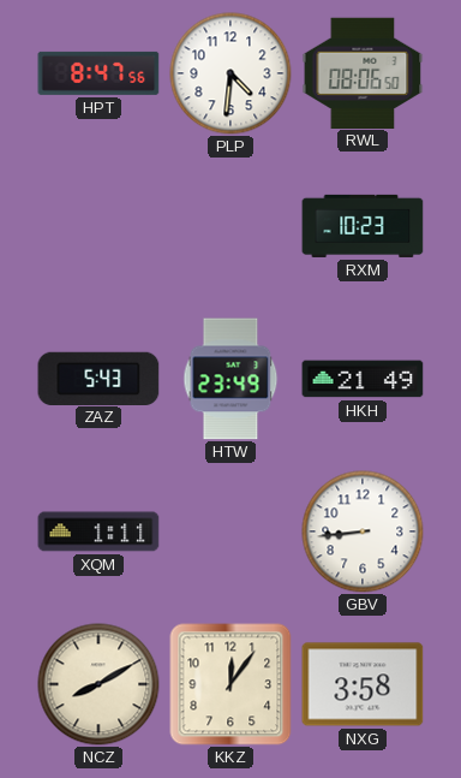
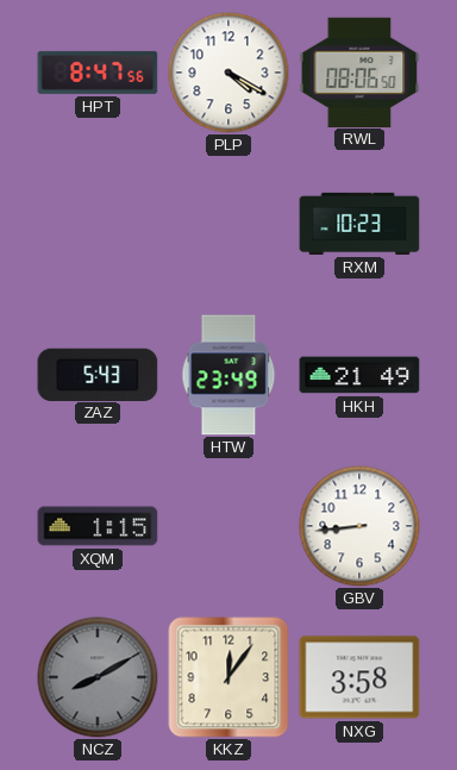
PLP: 4:31 -> 4:20
XQM: 1:11 -> 1:15
NCZ dial: cream -> grey
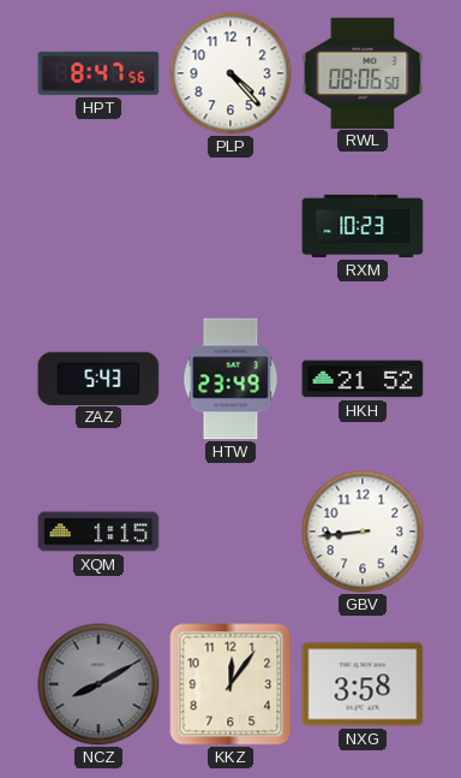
PLP: 4:20 -> 4:23
HKH: 21:49 -> 21:52
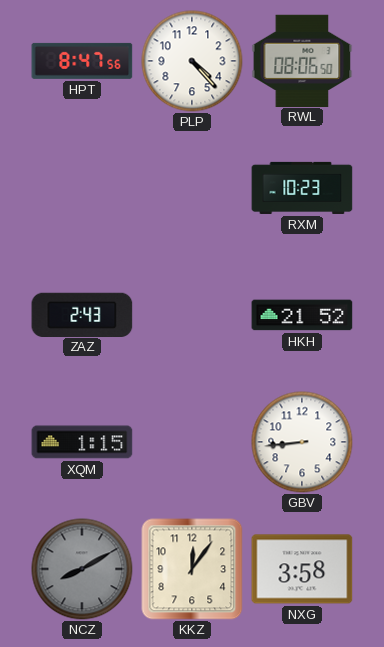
ZAZ: 5:43 -> 2:43
HTW: 23:49 -> none
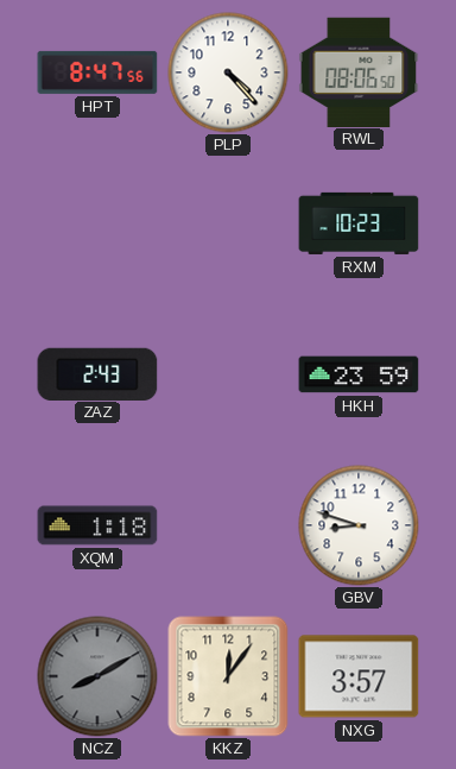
HKH: 21:52 -> 23:59
XQM: 1:15 -> 1:18
GBV: 8:44 -> 8:48
NXG: 3:58 -> 3:57
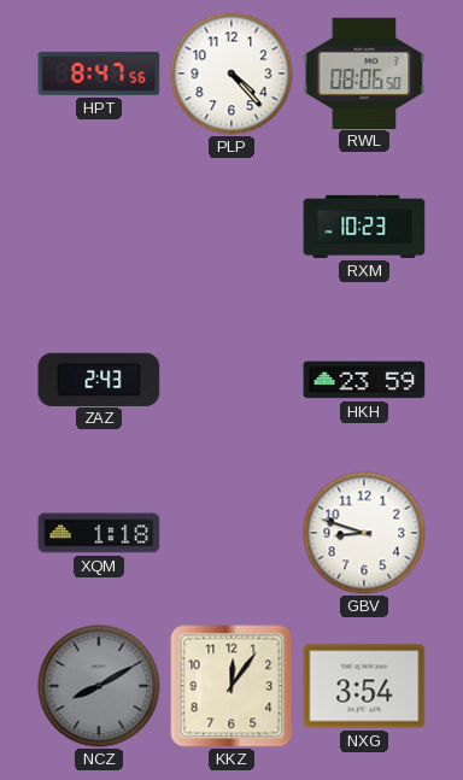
NXG: 3:57 -> 3:54
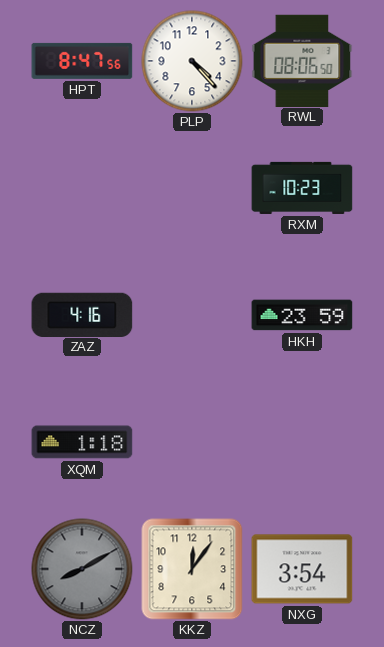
ZAZ: 2:43 -> 4:16
GBV: 8:48 -> none
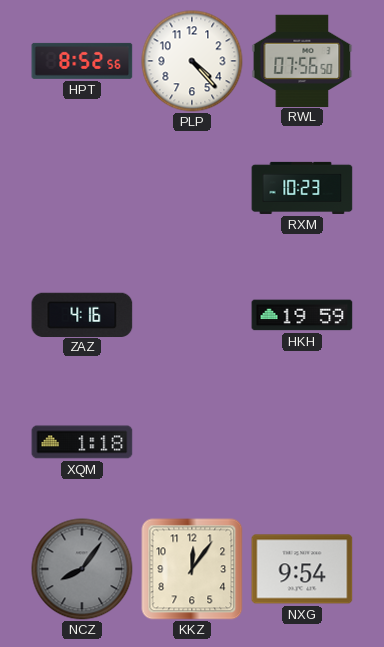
HPT: 8:47 -> 8:52
RWL: 08:06 -> 07:56
HKH: 23:59 -> 19:59
NCZ: 8:10 -> 8:06
NXG: 3:54 -> 9:54
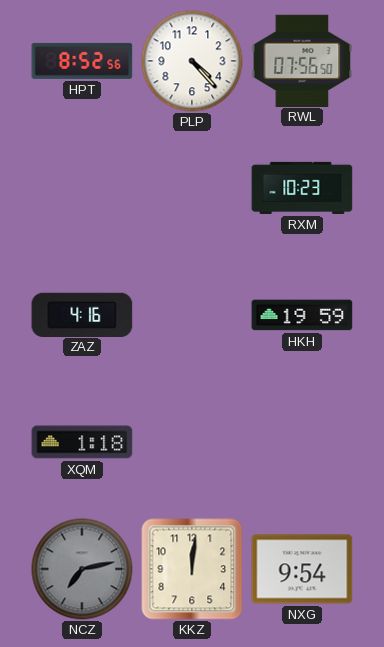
NCZ: 8:06 -> 7:13
KKZ: 12:06 -> 12:01
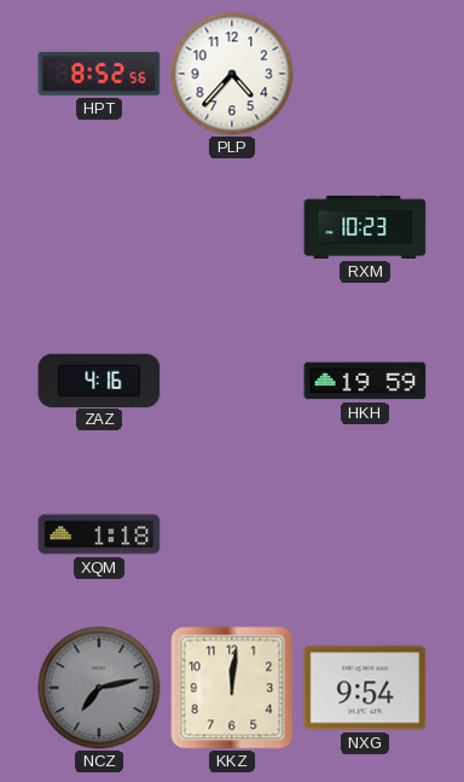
PLP: 4:23 -> 4:37
RWL: 07:56 -> none
